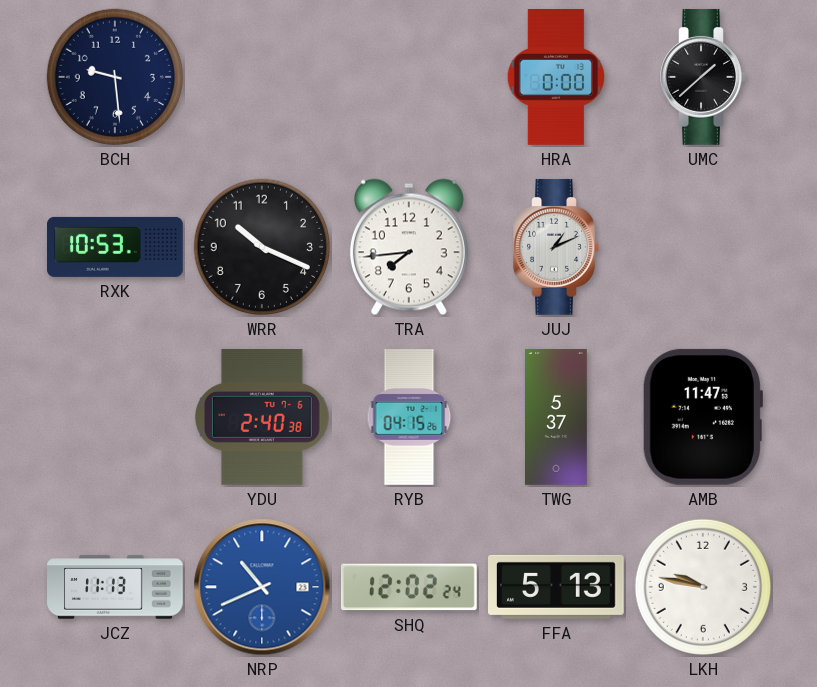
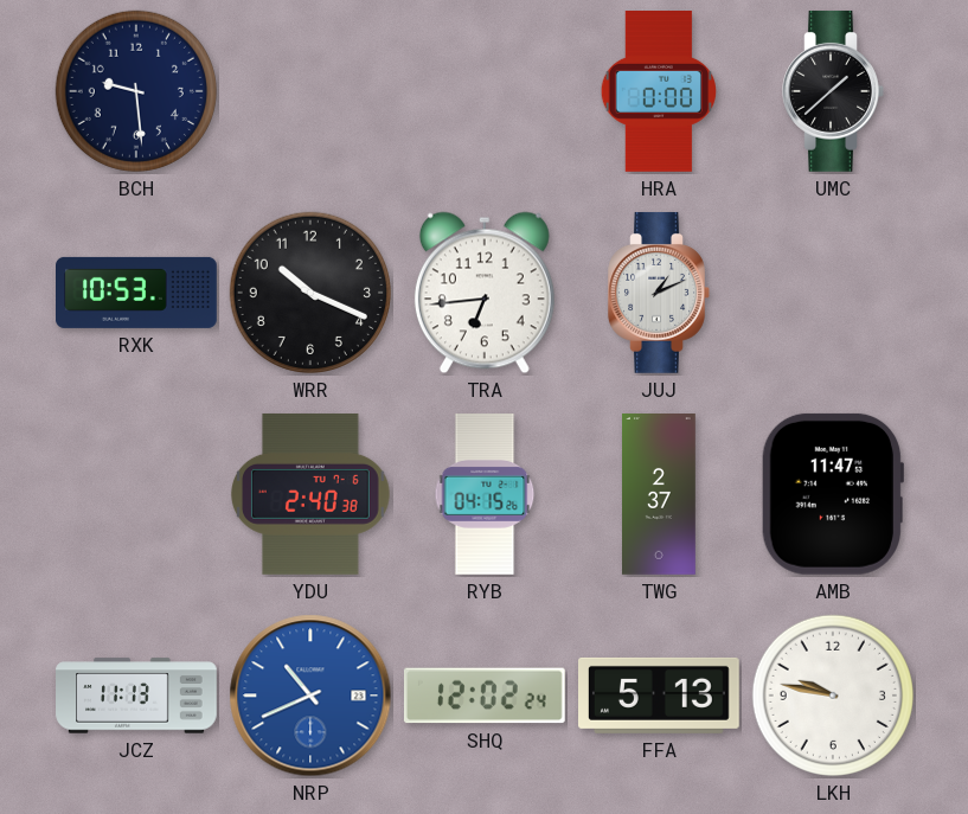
TRA: 7:44 -> 6:44
TWG: 5:37 -> 2:37
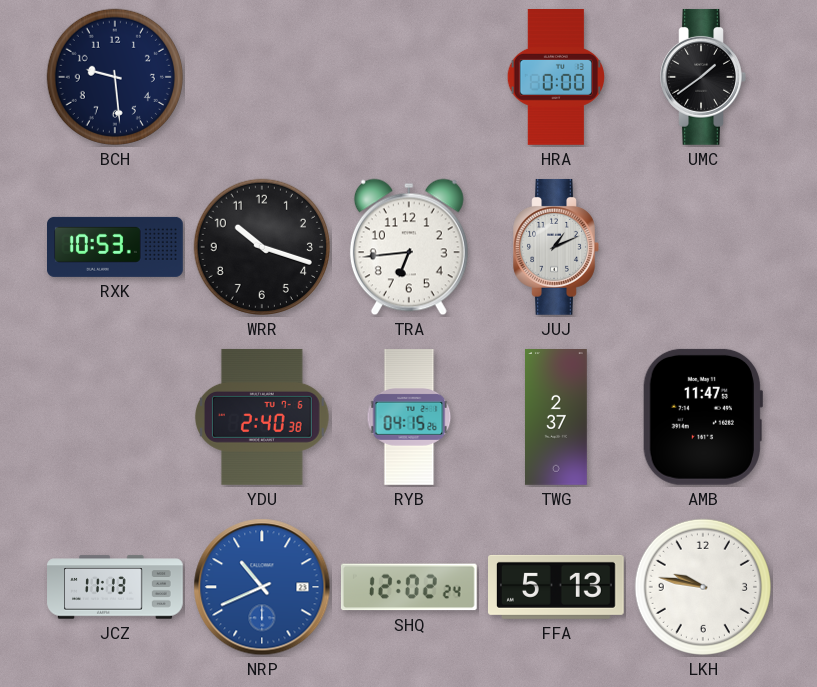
UMC: 1:38 -> 1:39
WRR: 10:19 -> 10:18
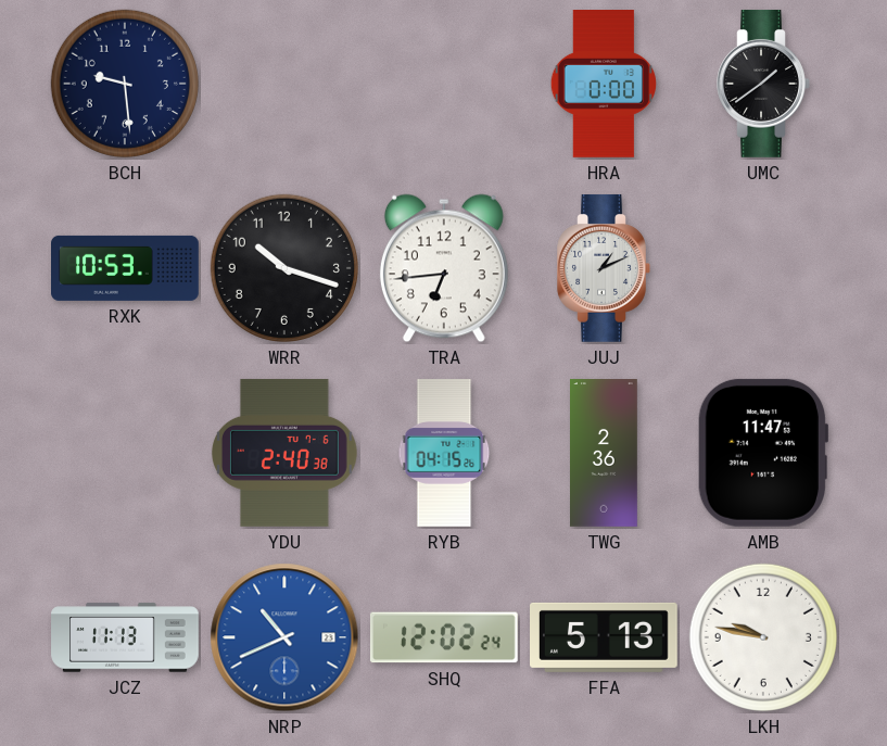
TWG: 2:37 -> 2:36
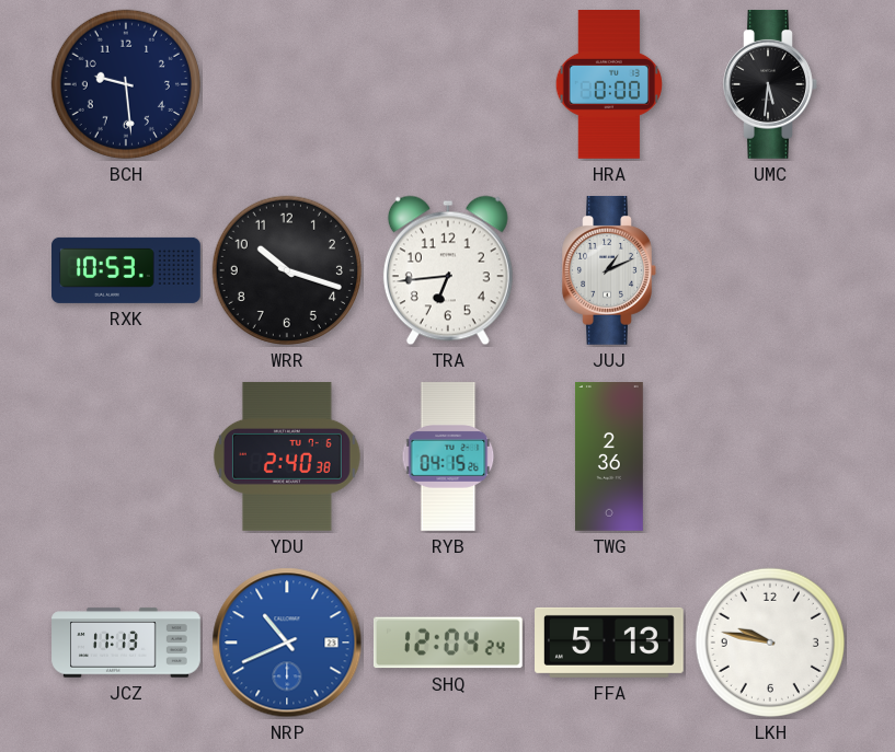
UMC: 1:39 -> 5:31
AMB: 11:47 -> none
SHQ: 12:02 -> 12:04
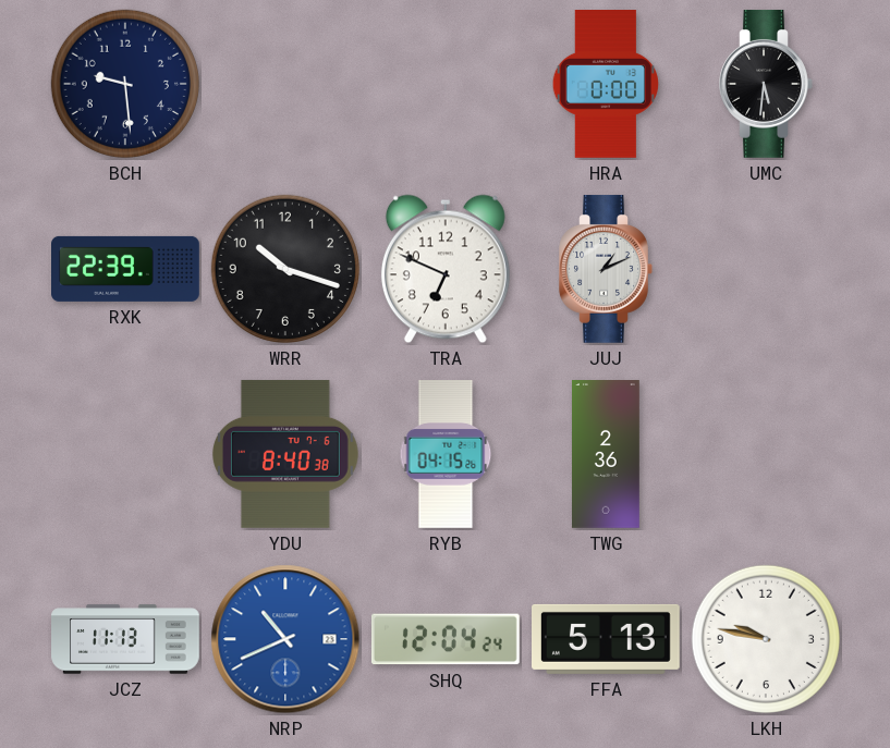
RXK: 10:53 -> 22:39
TRA: 6:44 -> 6:49
YDU: 2:40 -> 8:40
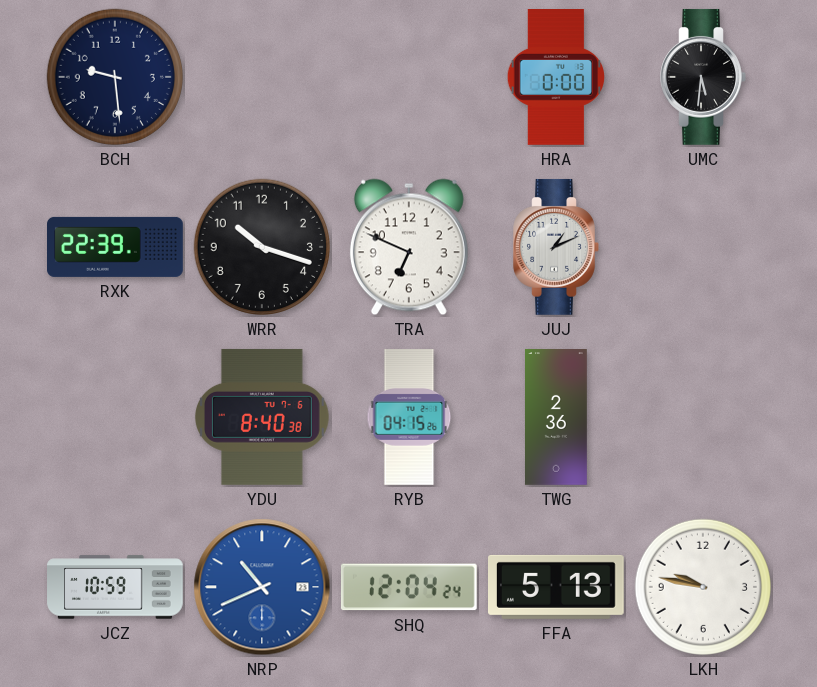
JCZ: 11:13 -> 10:59
